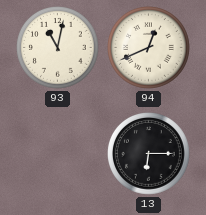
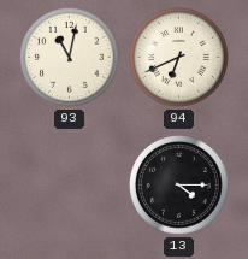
94: 12:41 -> 6:41
13: 6:15 -> 4:15
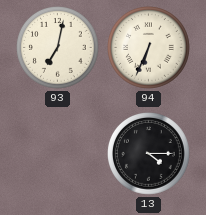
93: 11:02 -> 7:02
94: 6:41 -> 6:34
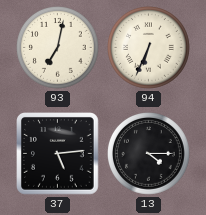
37: none -> 5:14
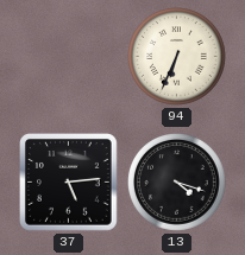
93: 7:02 -> none
13: 4:15 -> 4:18
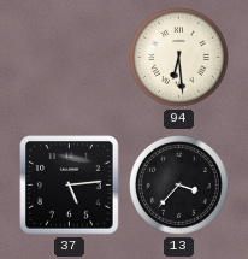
94: 6:34 -> 6:29
13: 4:18 -> 3:37
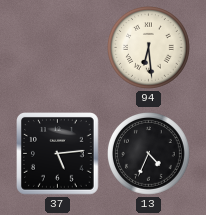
13: 3:37 -> 4:34
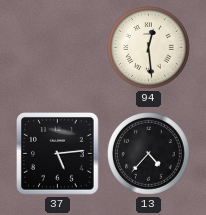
94: 6:29 -> 12:29
13: 4:34 -> 4:37
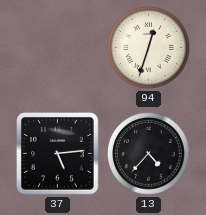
94: 12:29 -> 12:33
